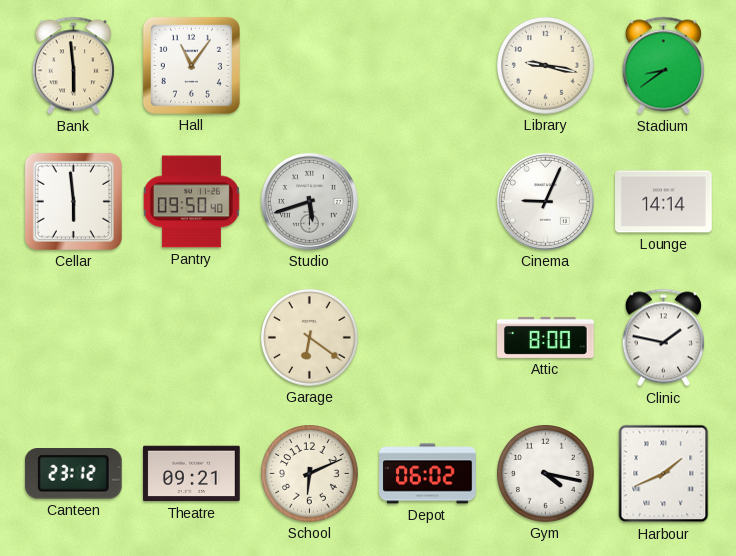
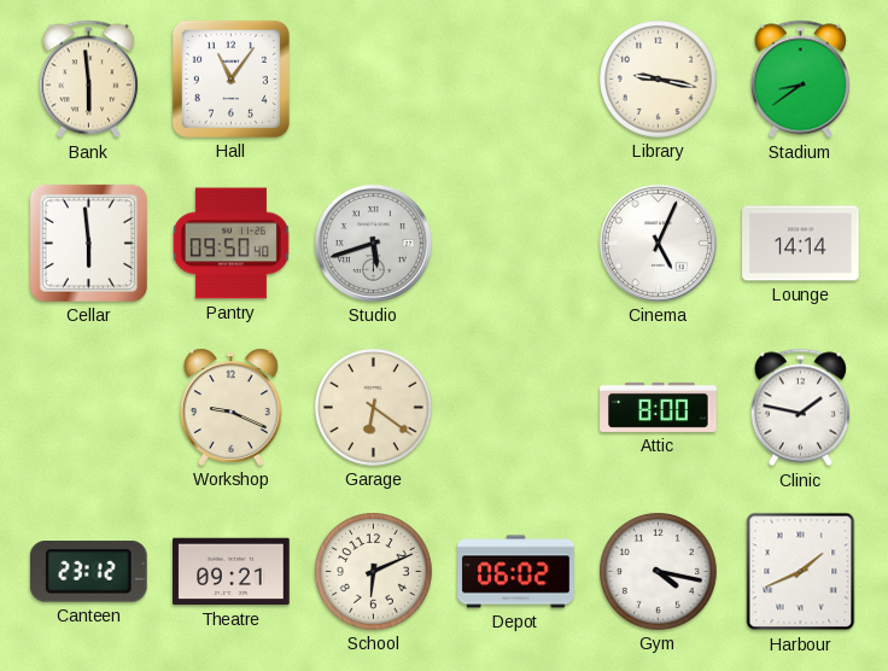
Cinema: 9:04 -> 5:04
Workshop: none -> 9:19
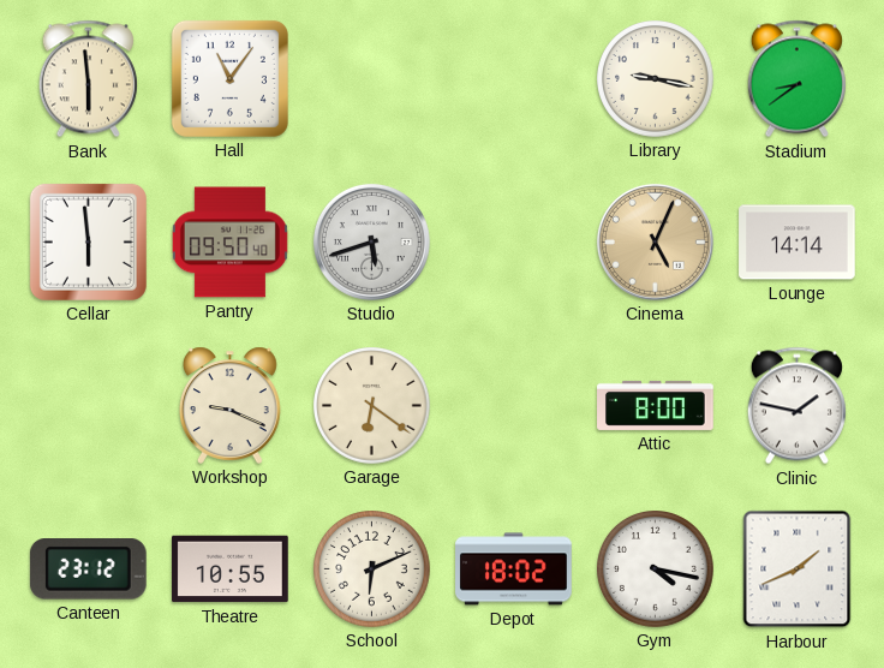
Cinema dial: white -> champagne
Theatre: 09:21 -> 10:55
Depot: 06:02 -> 18:02
